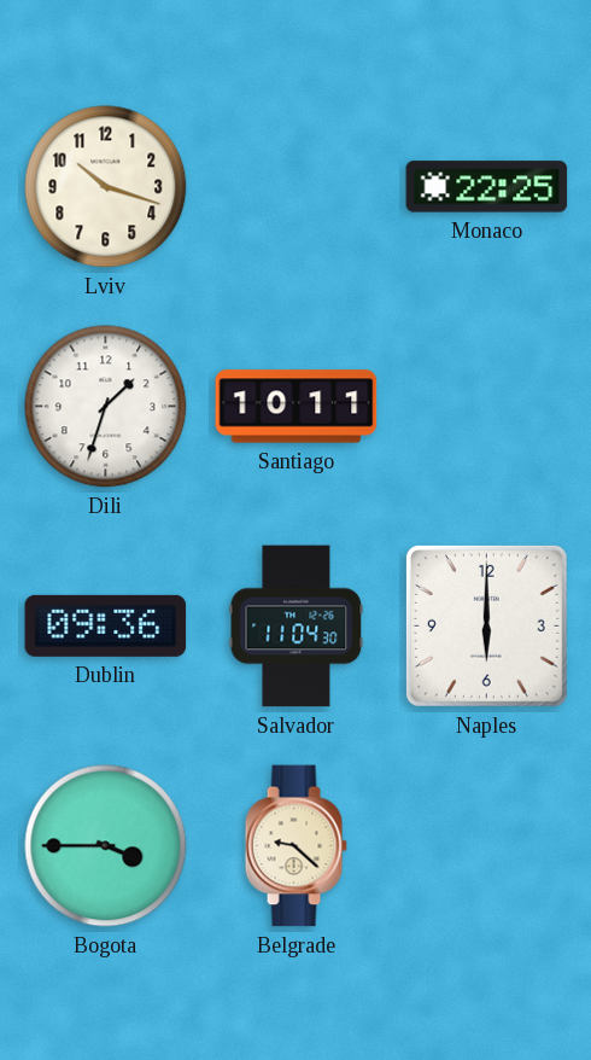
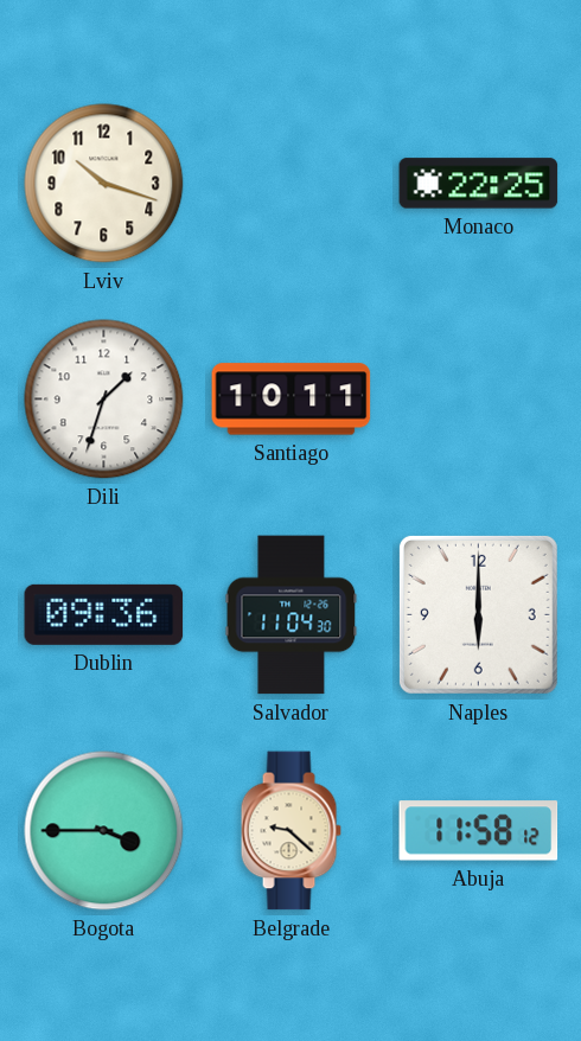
Abuja: none -> 11:58
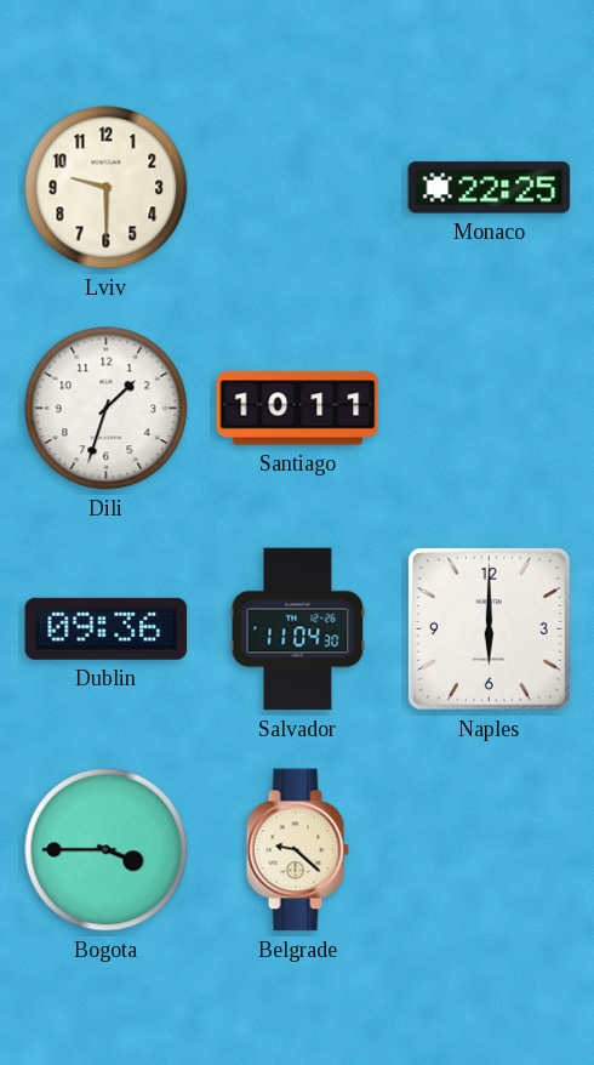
Lviv: 10:18 -> 9:30
Abuja: 11:58 -> none
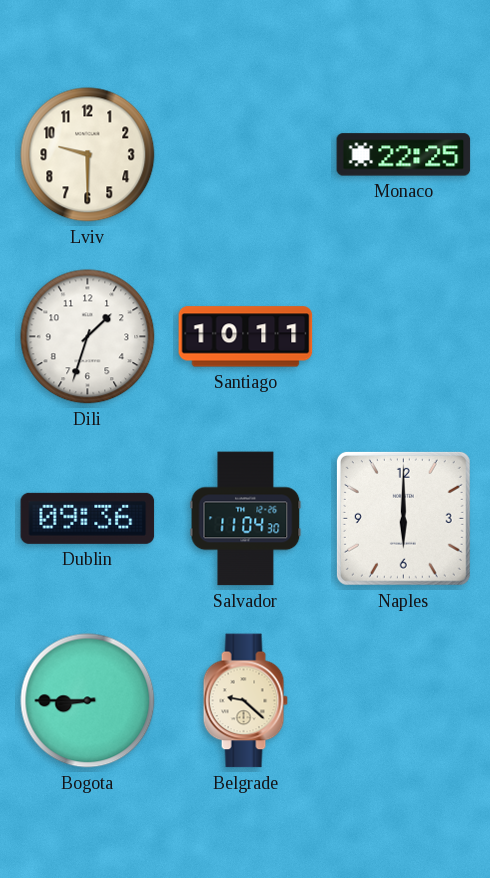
Bogota: 3:45 -> 8:45
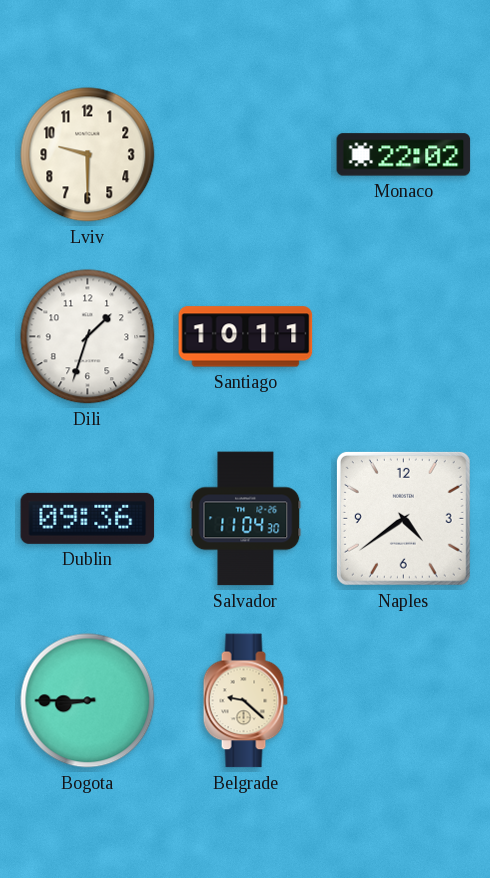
Monaco: 22:25 -> 22:02
Naples: 6:00 -> 4:39
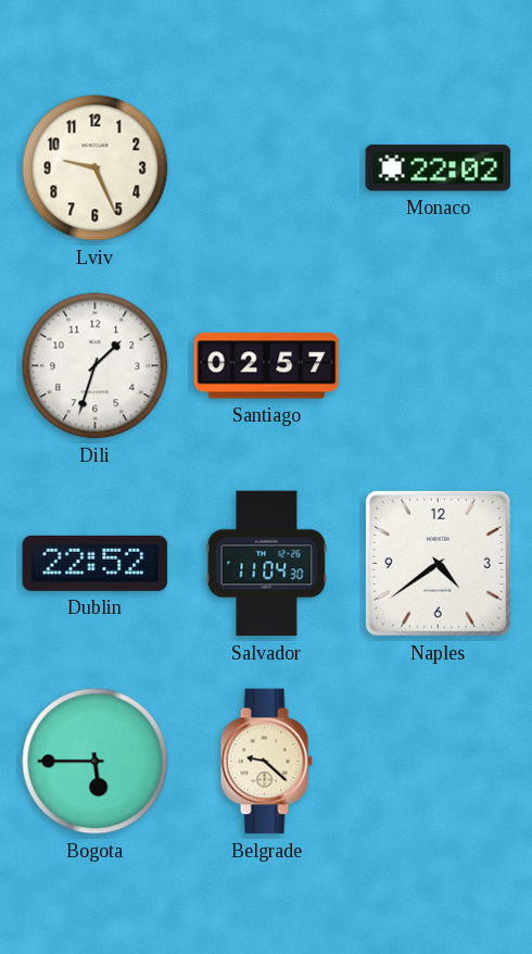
Lviv: 9:30 -> 9:26
Santiago: 10:11 -> 02:57
Dublin: 09:36 -> 22:52
Bogota: 8:45 -> 5:45
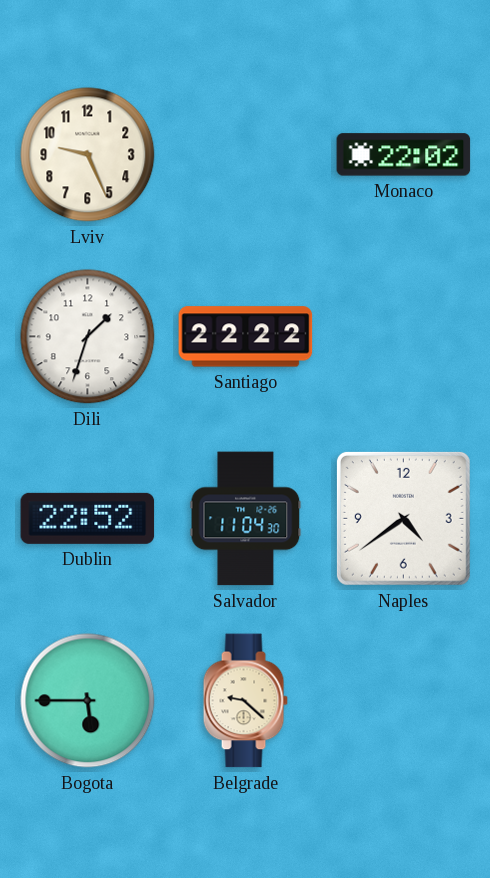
Santiago: 02:57 -> 22:22
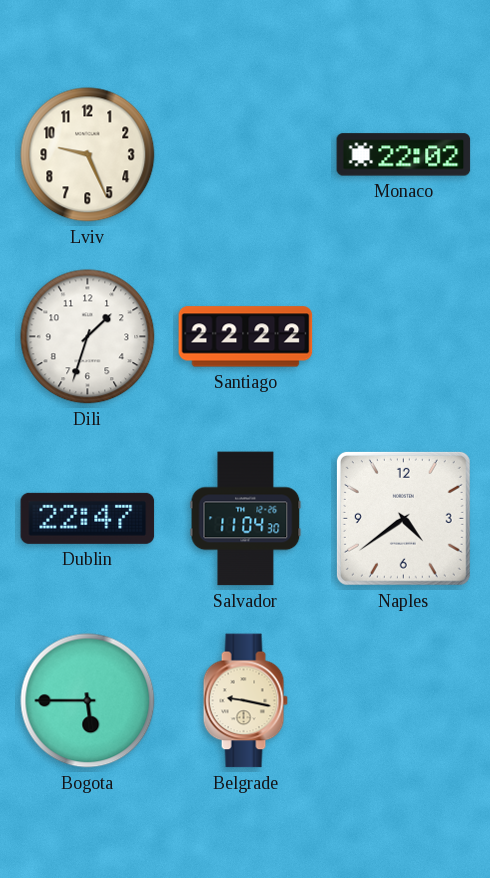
Dublin: 22:52 -> 22:47
Belgrade: 9:22 -> 9:17
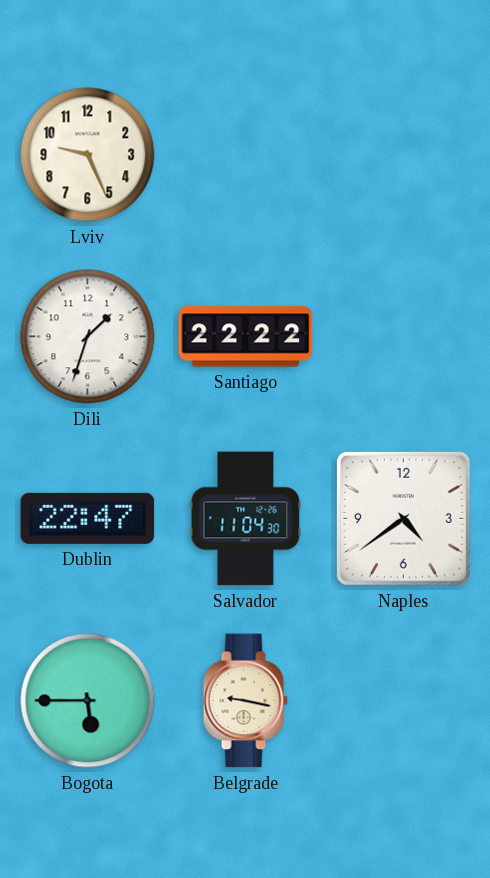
Monaco: 22:02 -> none
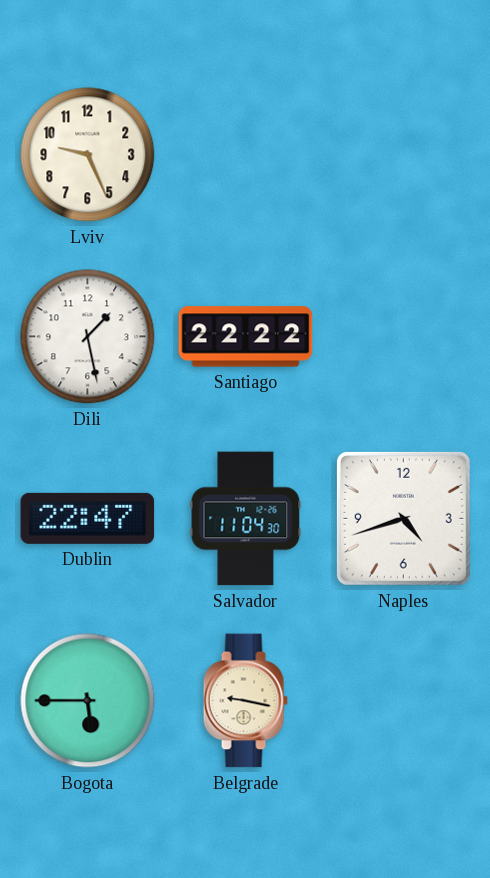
Dili: 1:33 -> 1:28
Naples: 4:39 -> 4:42
